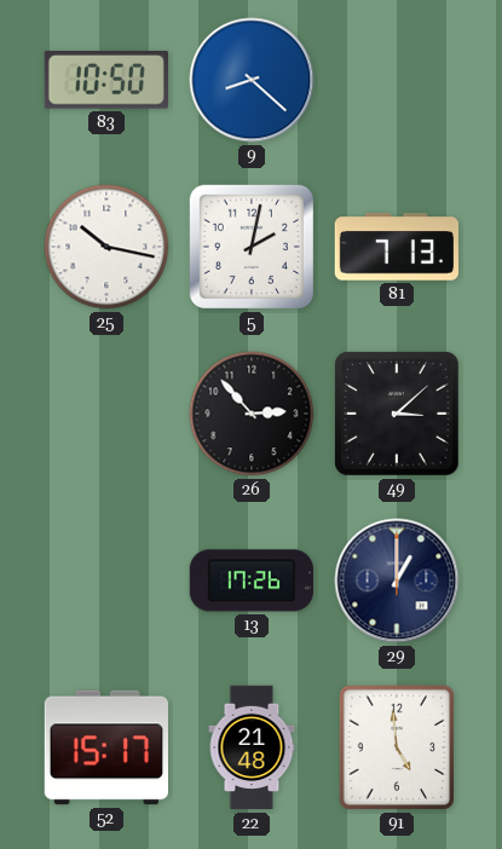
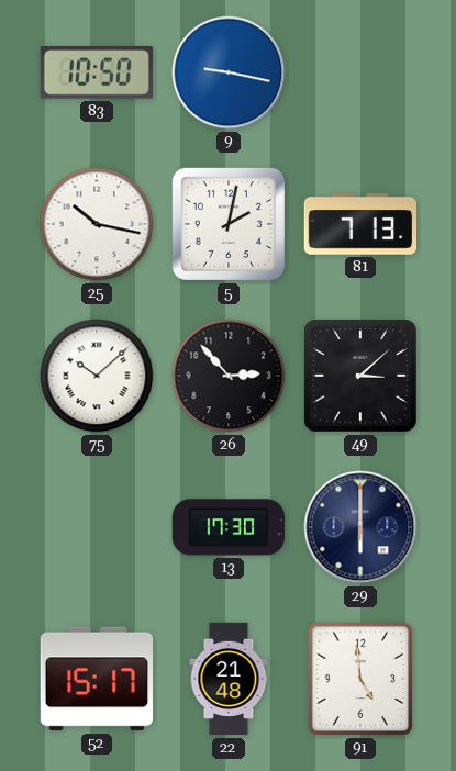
9: 8:22 -> 9:17
75: none -> 10:08
13: 17:26 -> 17:30
29: 1:00 -> 6:00
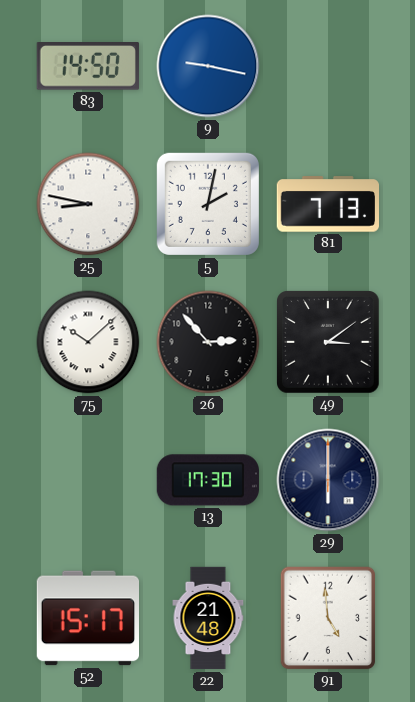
83: 10:50 -> 14:50
25: 10:17 -> 8:47
49: 3:08 -> 3:09
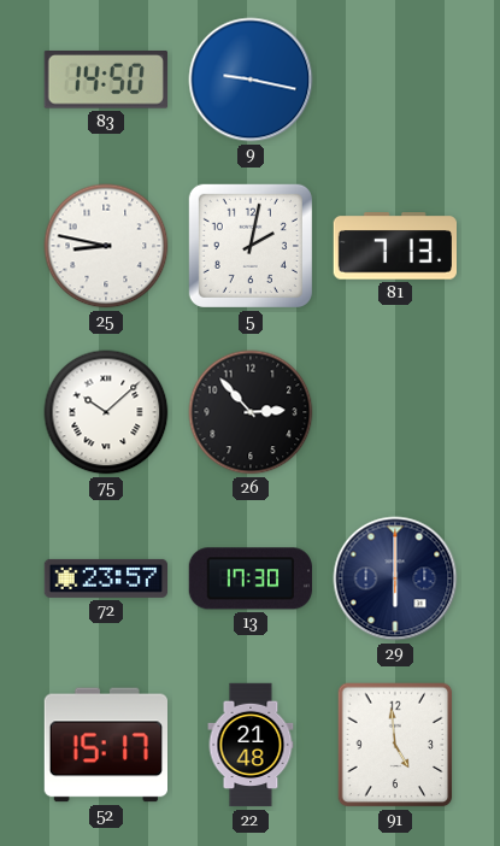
49: 3:09 -> none
72: none -> 23:57
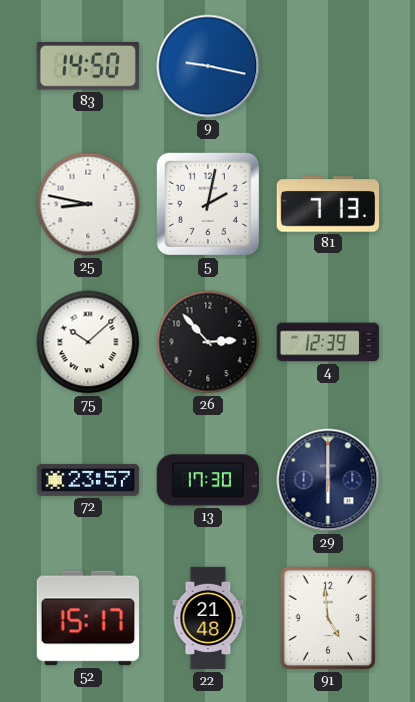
4: none -> 12:39
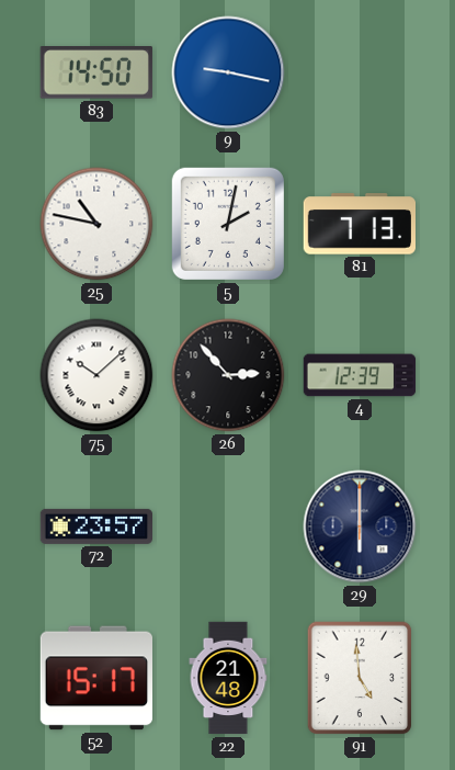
25: 8:47 -> 10:47
13: 17:30 -> none
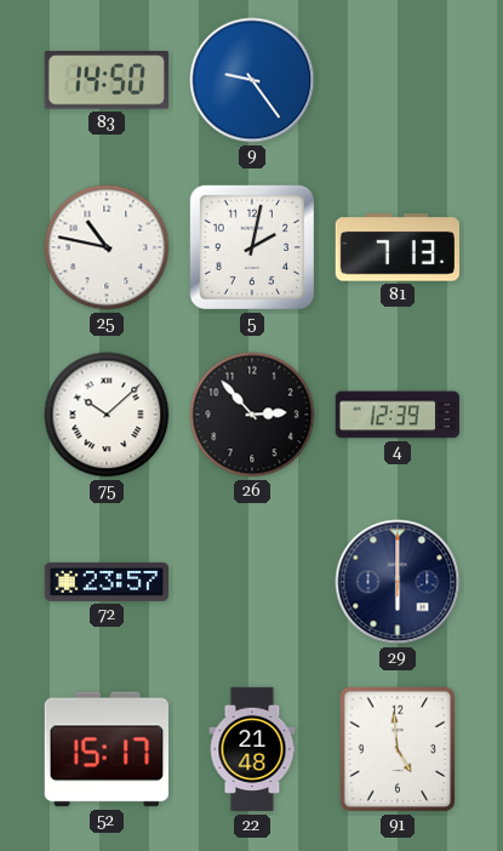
9: 9:17 -> 9:24
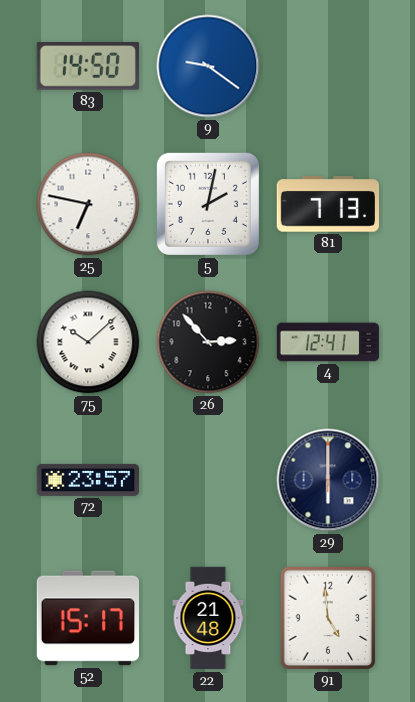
9: 9:24 -> 9:21
25: 10:47 -> 6:47
4: 12:39 -> 12:41
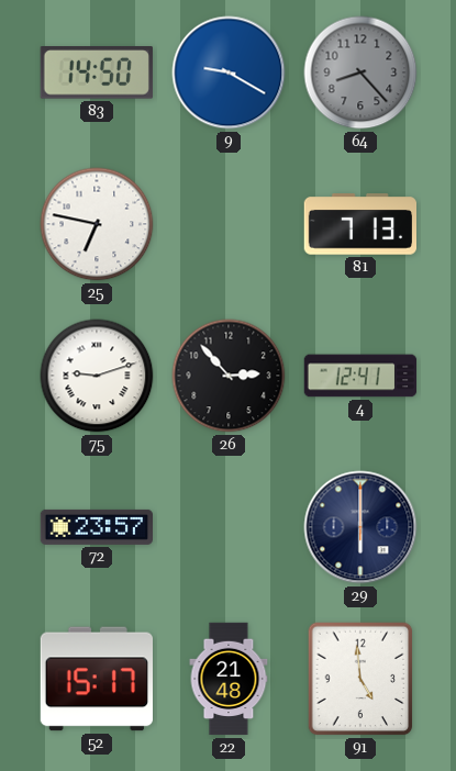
9: 9:21 -> 9:20
64: none -> 8:23
5: 2:02 -> none
75: 10:08 -> 9:12
